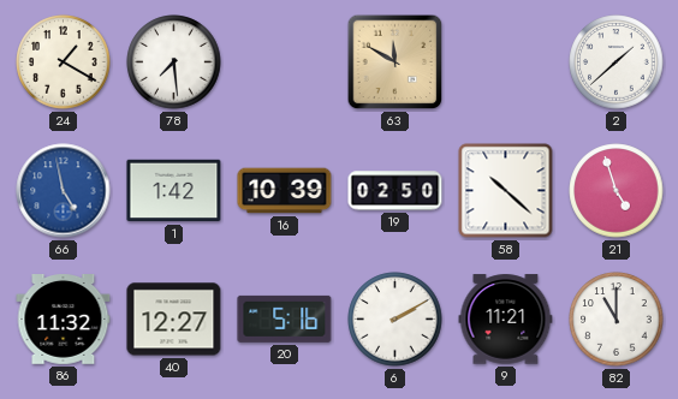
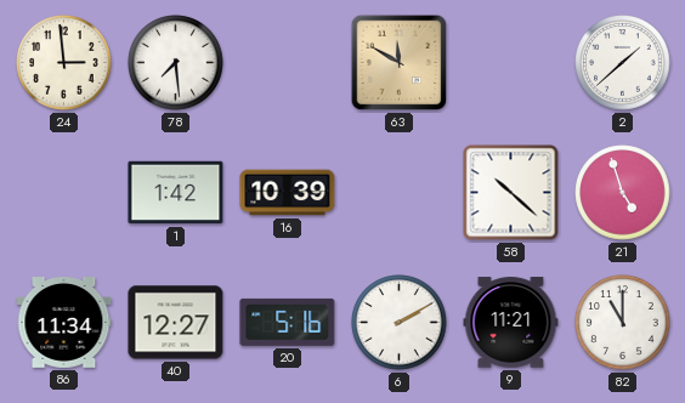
24: 1:20 -> 2:59
66: 4:58 -> none
19: 02:50 -> none
86: 11:32 -> 11:34
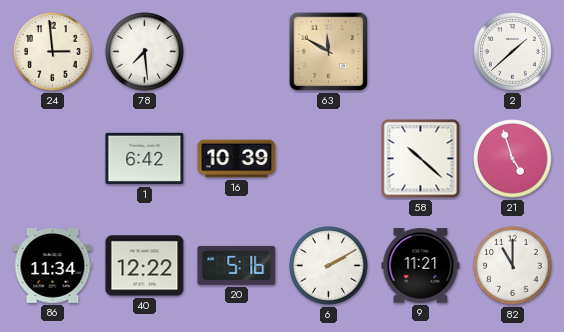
1: 1:42 -> 6:42
40: 12:27 -> 12:22
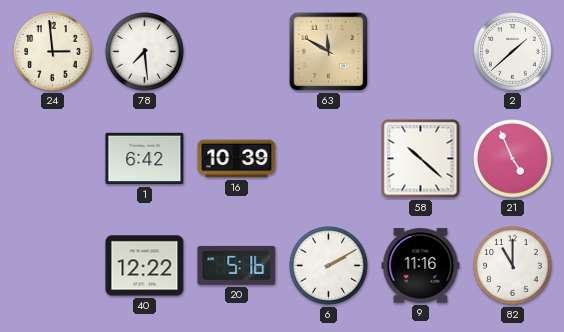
21: 4:57 -> 4:56
86: 11:34 -> none
9: 11:21 -> 11:16
